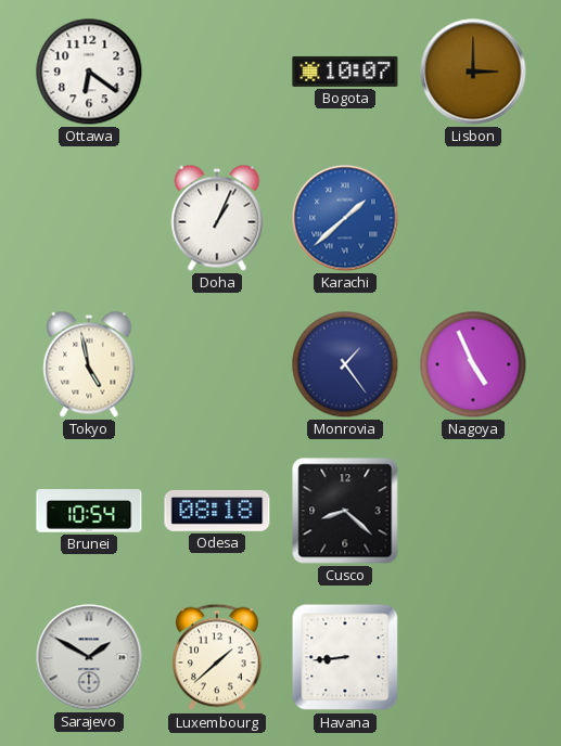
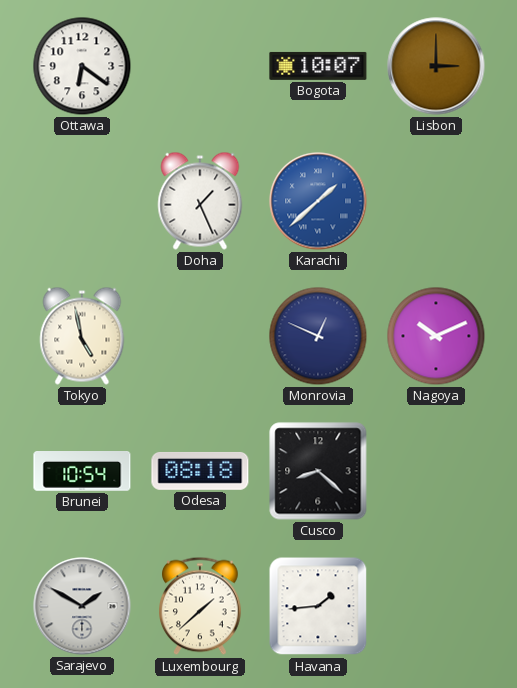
Doha: 1:04 -> 1:26
Monrovia: 1:24 -> 12:49
Nagoya: 4:56 -> 10:11
Havana: 8:44 -> 1:44
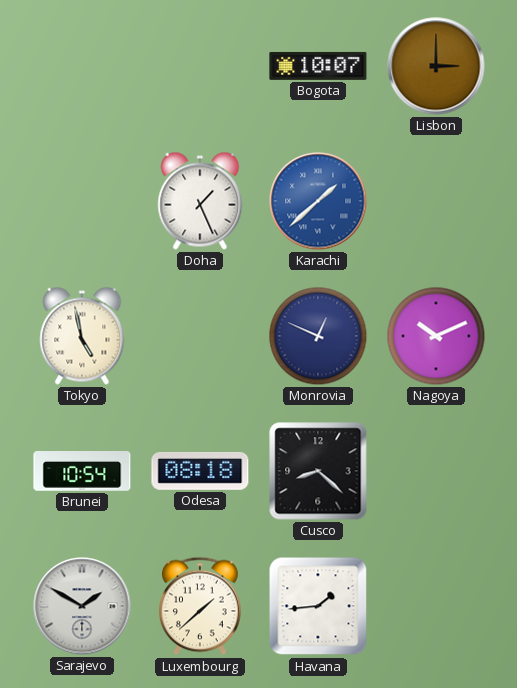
Ottawa: 6:21 -> none
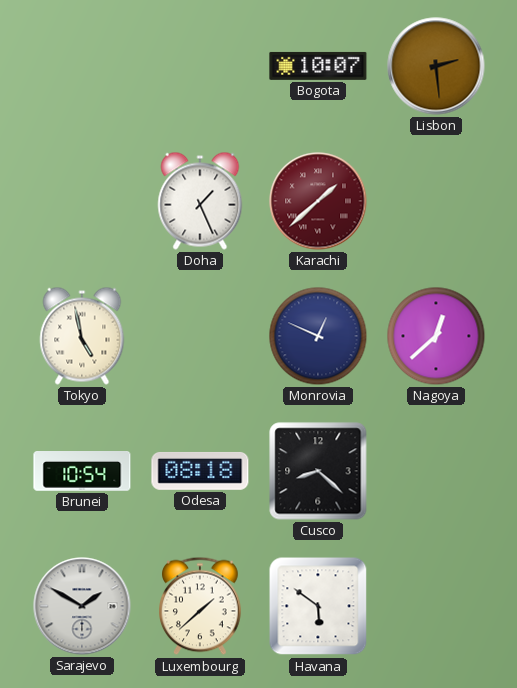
Lisbon: 3:00 -> 2:29
Karachi dial: blue -> burgundy
Nagoya: 10:11 -> 12:38
Havana: 1:44 -> 5:51
